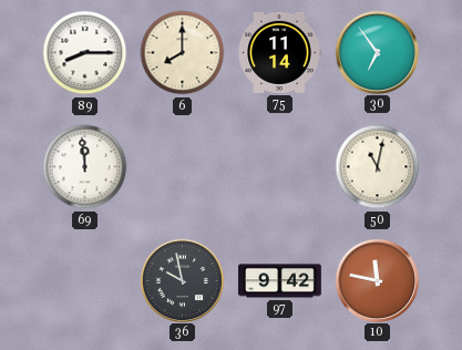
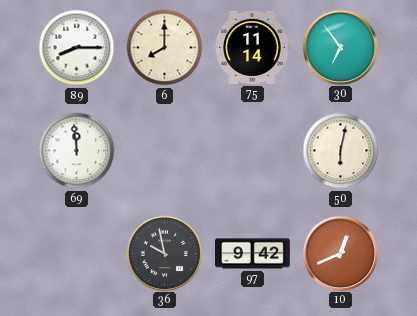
50: 11:02 -> 6:02
10: 11:47 -> 12:41
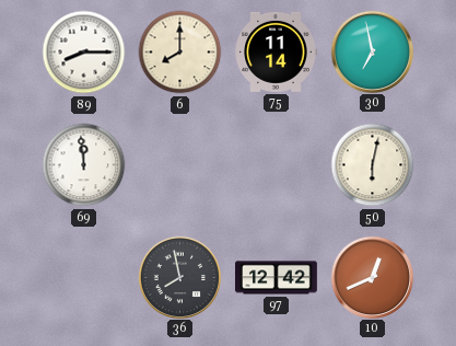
30: 6:54 -> 6:58
36: 9:58 -> 7:58
97: 9:42 -> 12:42
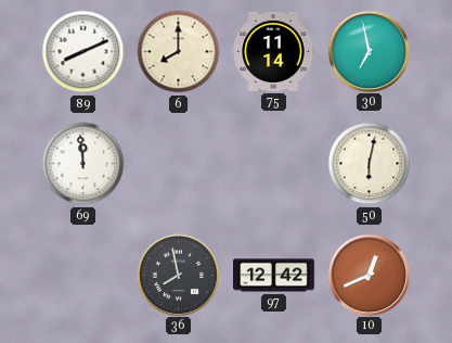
89: 8:15 -> 8:11
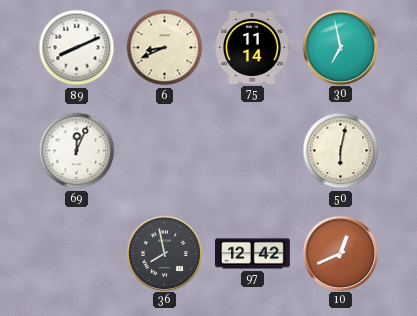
6: 8:00 -> 8:41
69: 11:59 -> 12:04
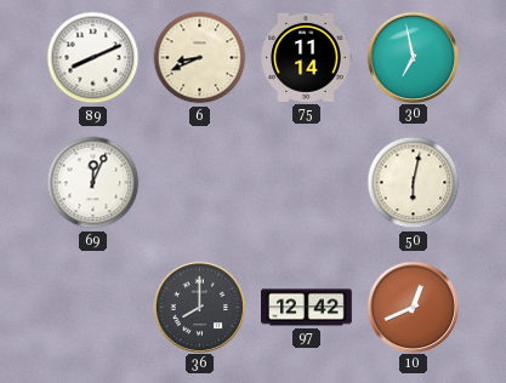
36: 7:58 -> 8:00
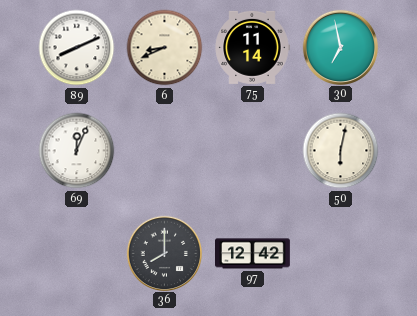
10: 12:41 -> none
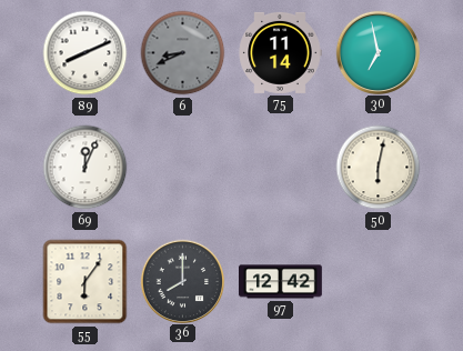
6 dial: cream -> grey
55: none -> 6:06
